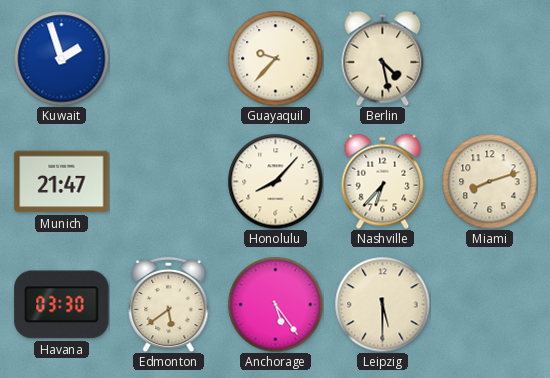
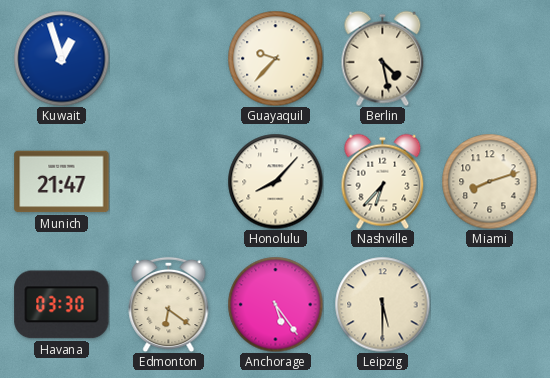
Kuwait: 1:57 -> 12:57
Edmonton: 5:39 -> 6:21
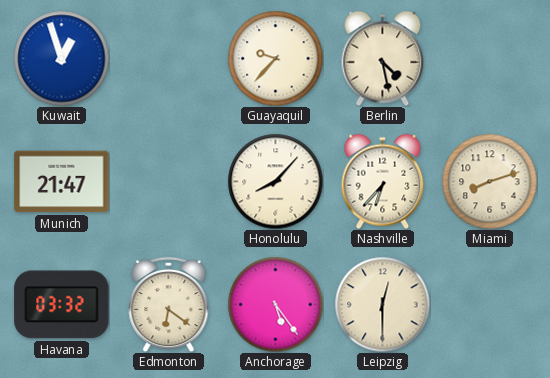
Havana: 03:30 -> 03:32
Leipzig: 5:30 -> 12:30
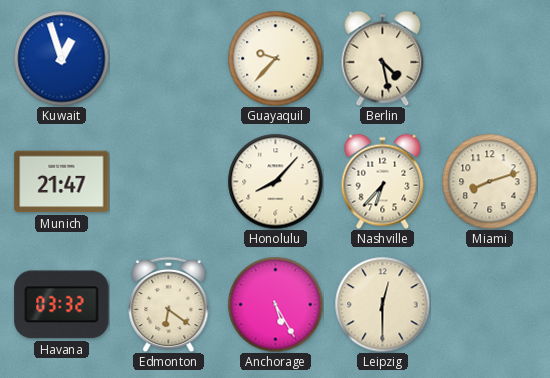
Anchorage: 5:24 -> 5:25
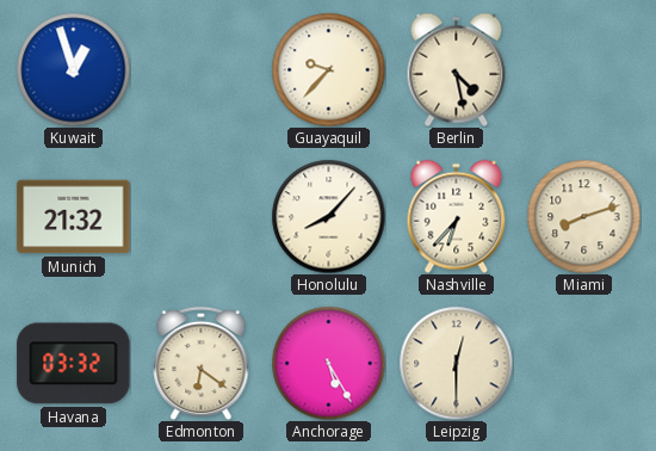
Munich: 21:47 -> 21:32
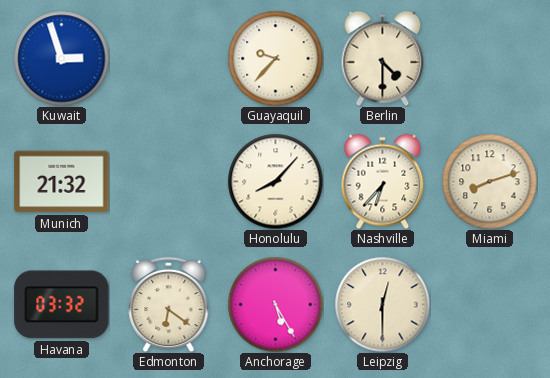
Kuwait: 12:57 -> 2:57
Berlin: 4:28 -> 4:30
